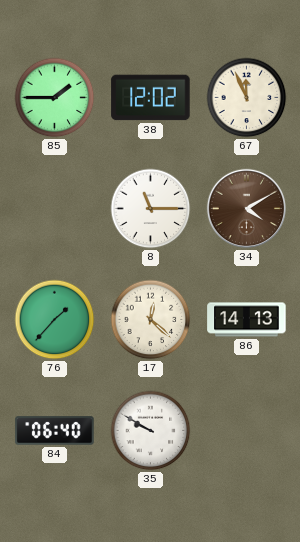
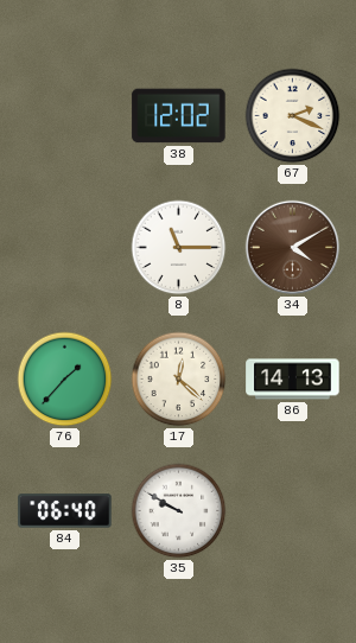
85: 1:45 -> none
67: 11:56 -> 2:19
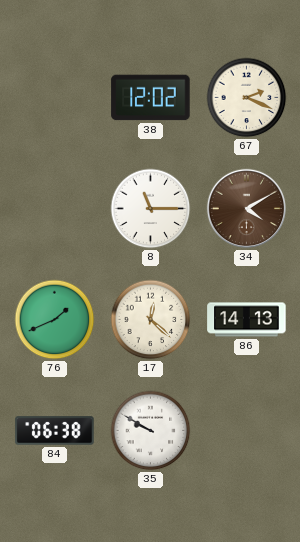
76: 1:37 -> 1:41
84: 06:40 -> 06:38
